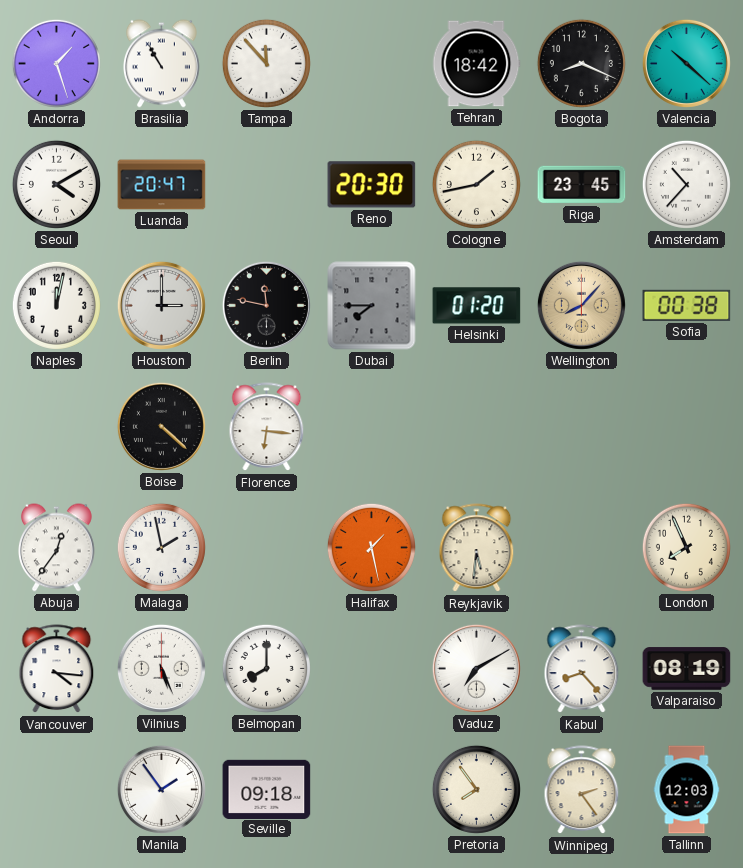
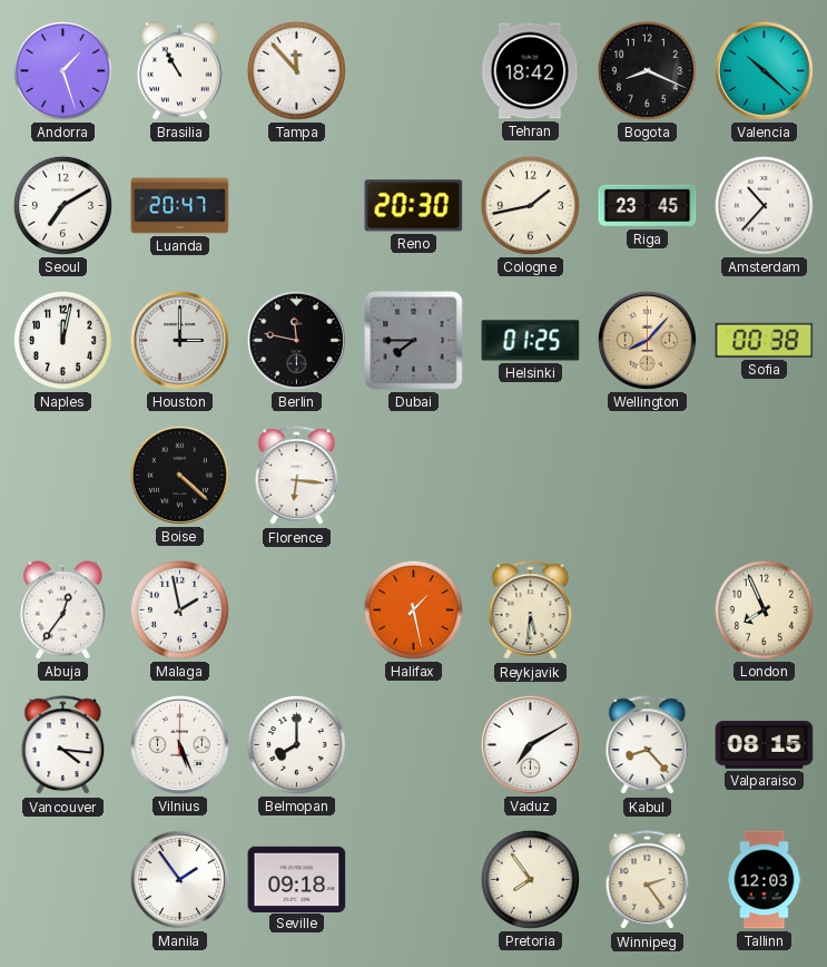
Seoul: 4:10 -> 7:10
Helsinki: 01:20 -> 01:25
Valparaiso: 08:19 -> 08:15
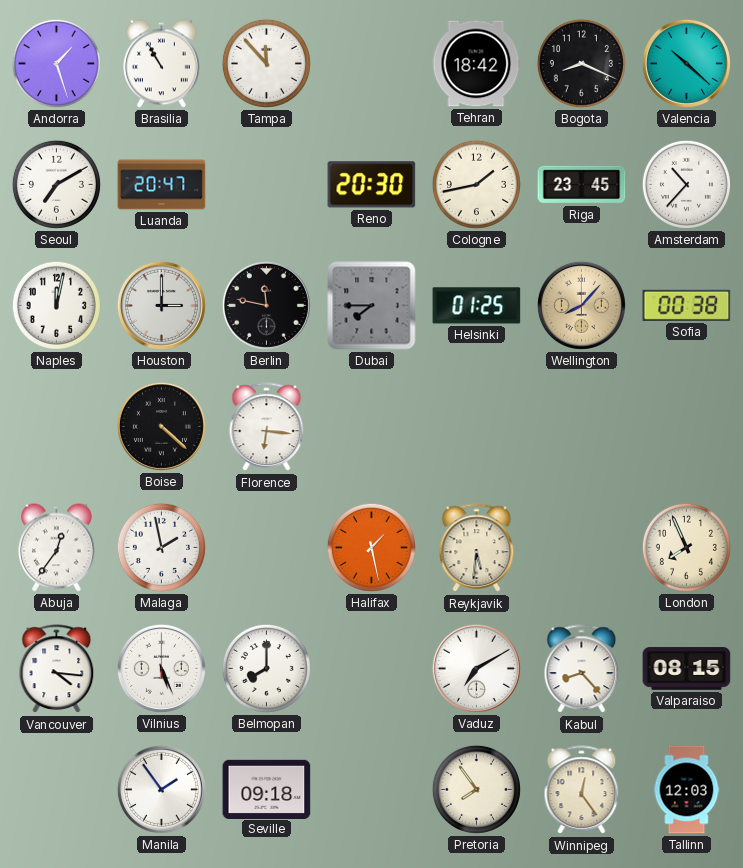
Winnipeg: 2:24 -> 12:24
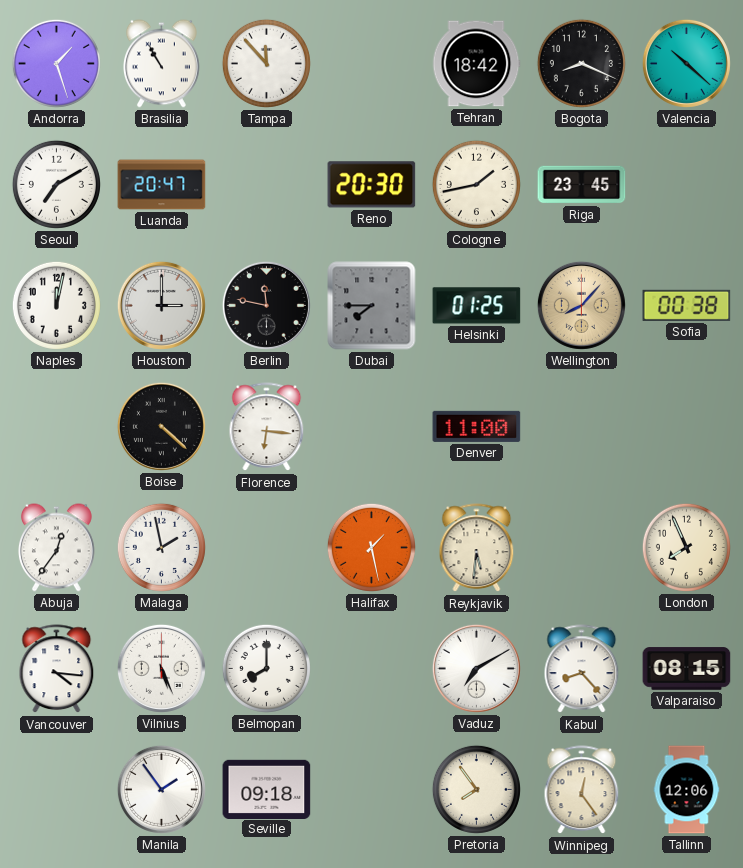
Amsterdam: 10:37 -> none
Denver: none -> 11:00
Tallinn: 12:03 -> 12:06
